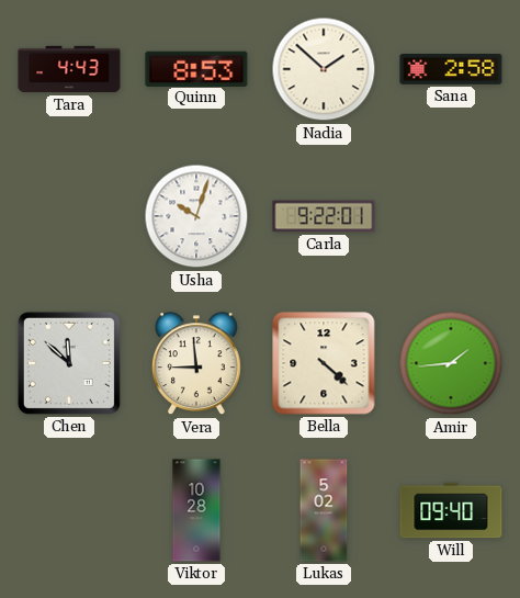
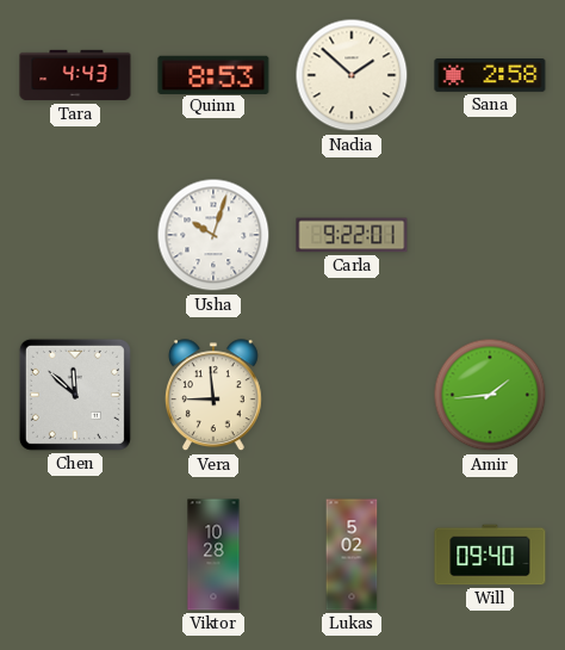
Bella: 4:22 -> none
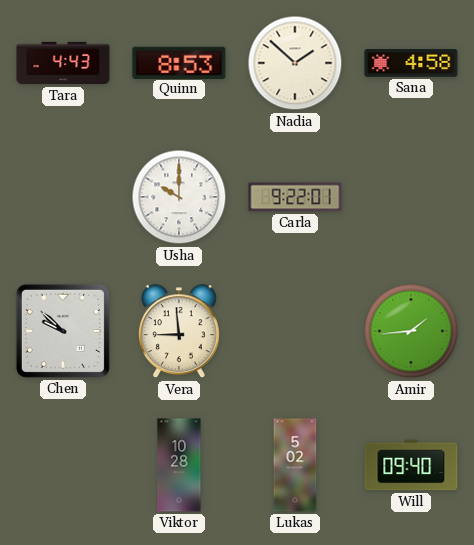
Sana: 2:58 -> 4:58
Usha: 10:03 -> 10:00
Chen: 11:52 -> 9:52
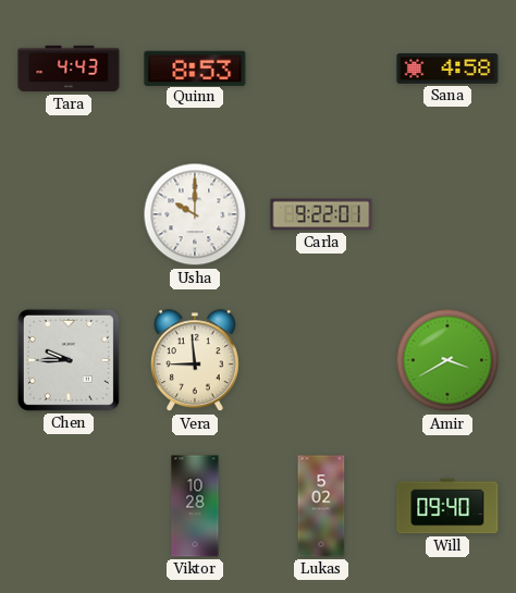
Nadia: 1:52 -> none
Chen: 9:52 -> 9:45
Amir: 1:44 -> 3:40
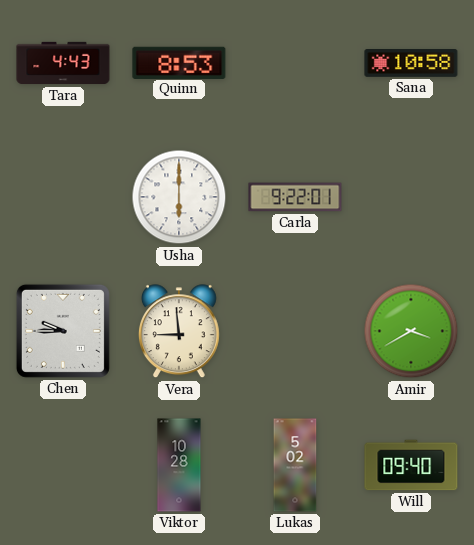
Sana: 4:58 -> 10:58
Usha: 10:00 -> 6:00
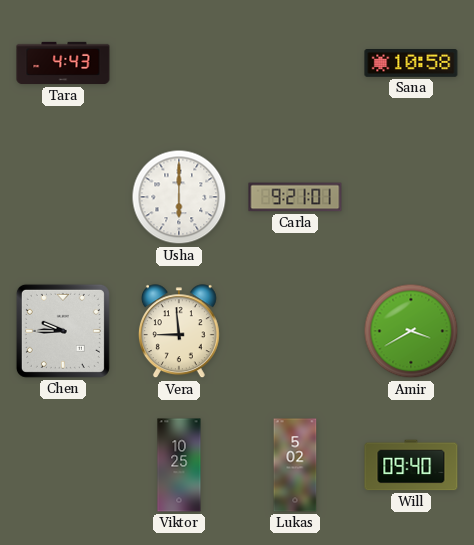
Quinn: 8:53 -> none
Carla: 9:22 -> 9:21
Viktor: 10:28 -> 10:25
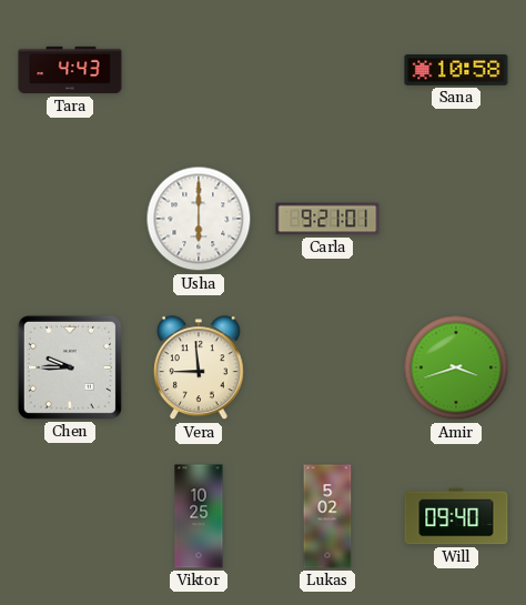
Amir: 3:40 -> 3:42
